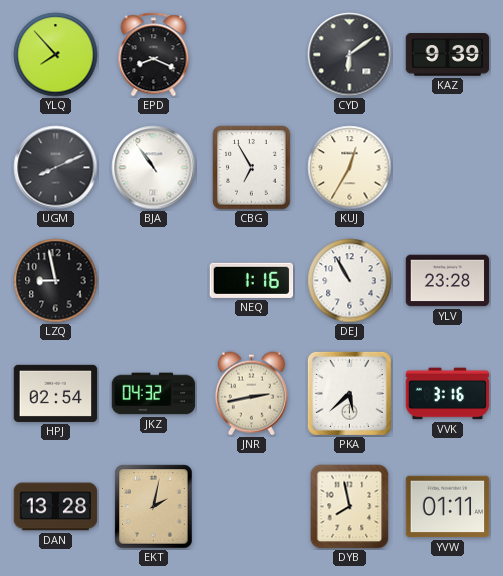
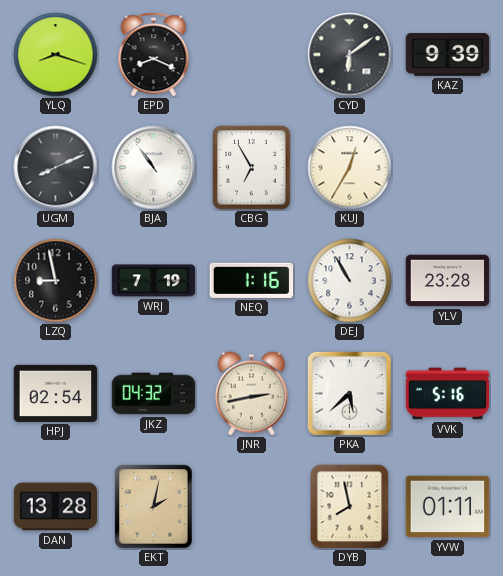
YLQ: 7:53 -> 8:18
WRJ: none -> 7:19
VVK: 3:16 -> 5:16
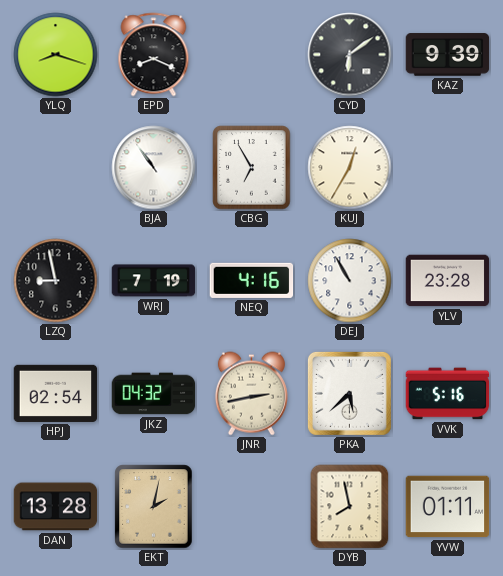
UGM: 8:11 -> none
NEQ: 1:16 -> 4:16
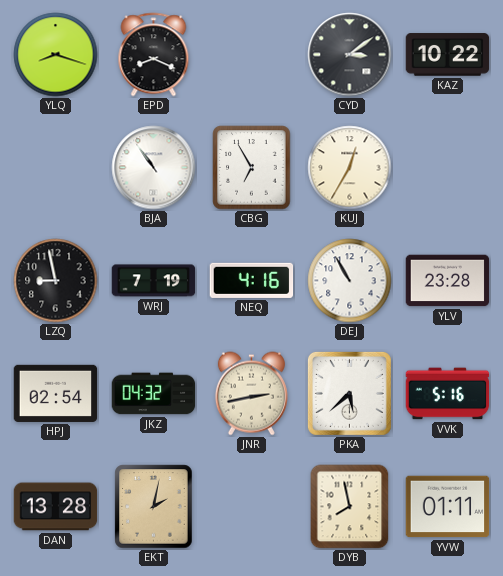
CYD: 6:09 -> 3:09
KAZ: 9:39 -> 10:22
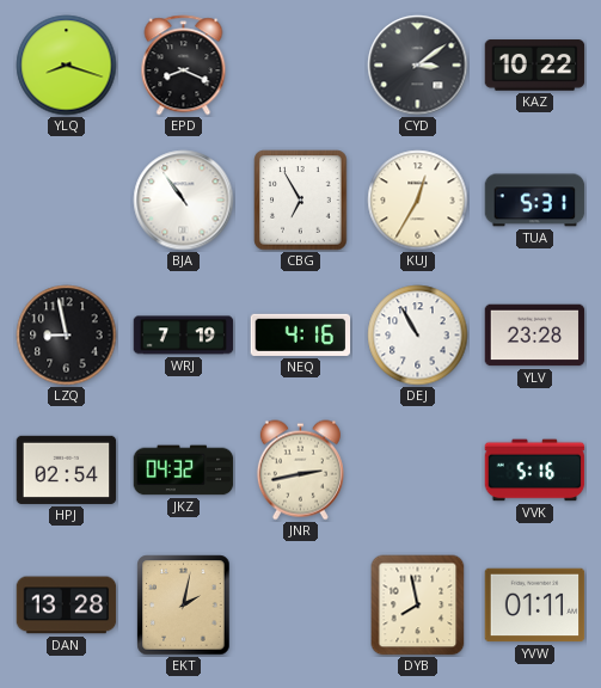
TUA: none -> 5:31
PKA: 5:38 -> none
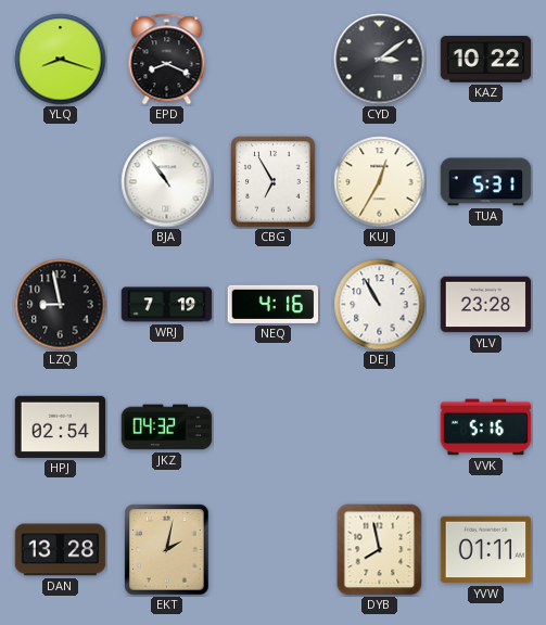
JNR: 2:43 -> none
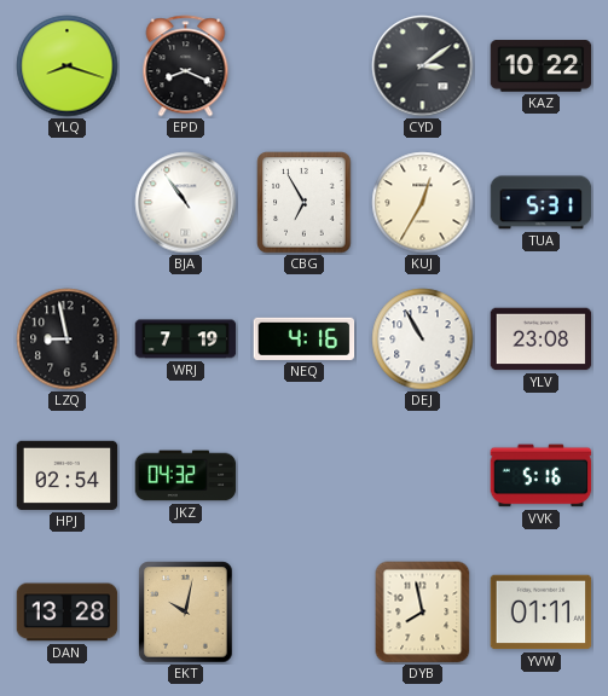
YLV: 23:28 -> 23:08
EKT: 2:02 -> 10:02
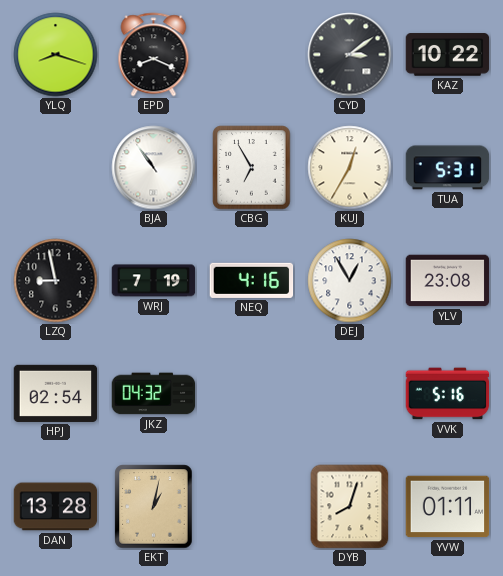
DEJ: 10:55 -> 12:55
EKT: 10:02 -> 1:02
DYB: 7:58 -> 8:03
